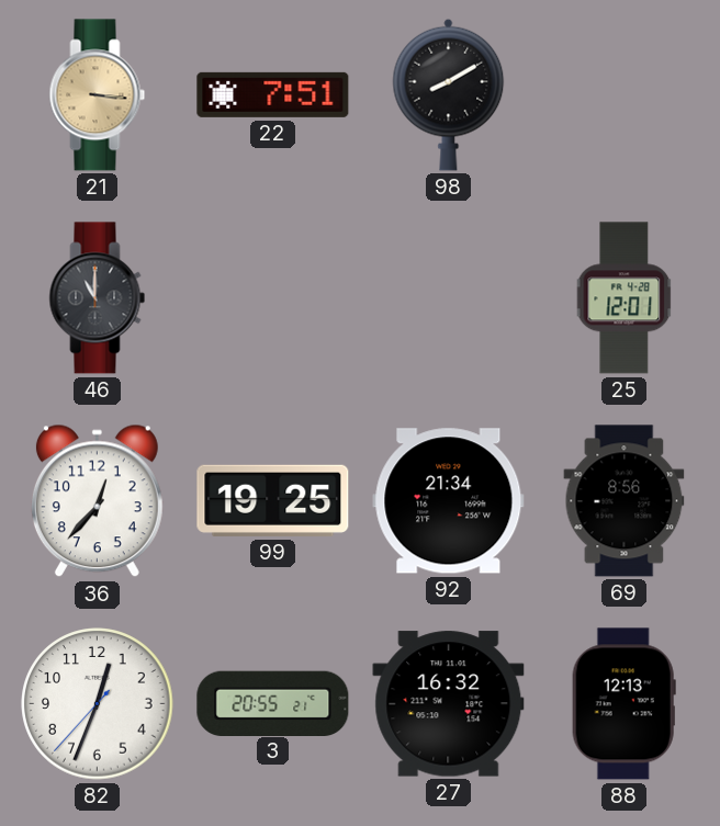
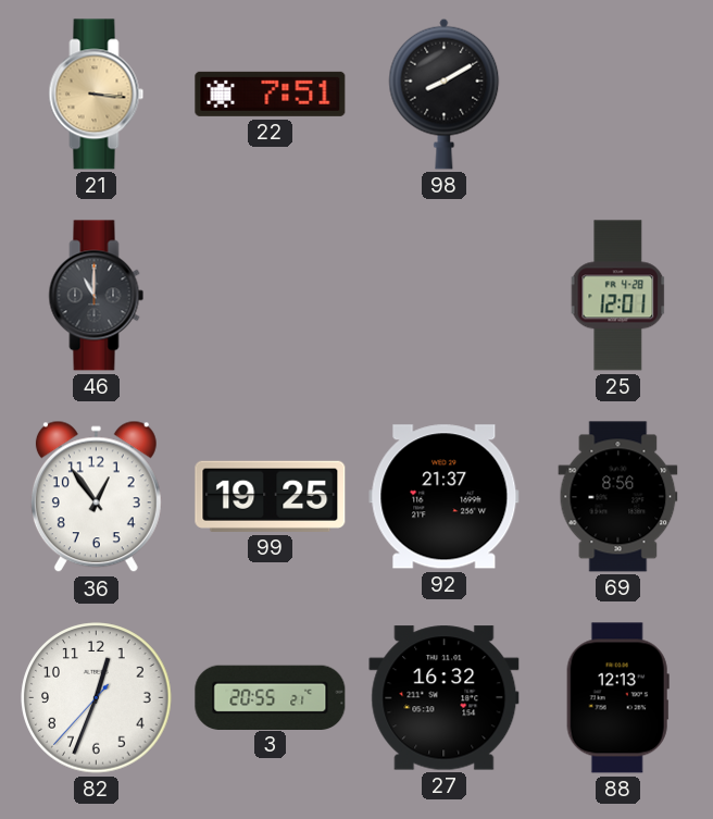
36: 12:37 -> 12:54
92: 21:34 -> 21:37
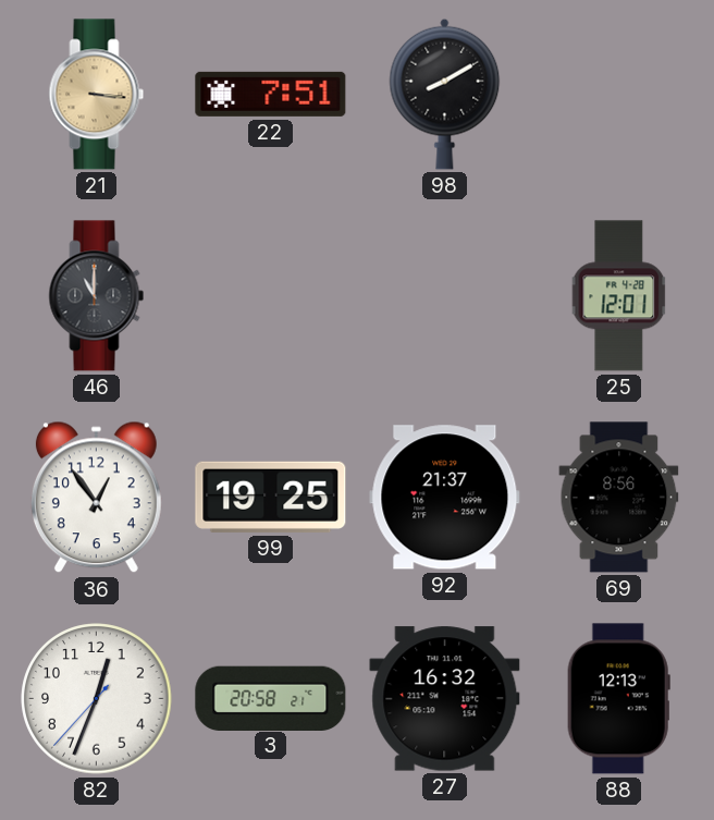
3: 20:55 -> 20:58
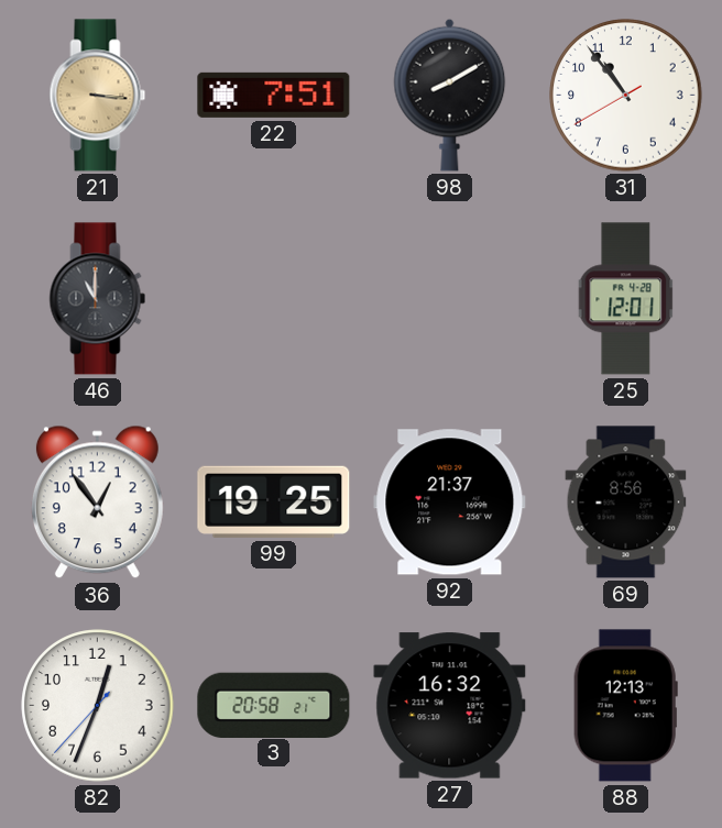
31: none -> 10:53
